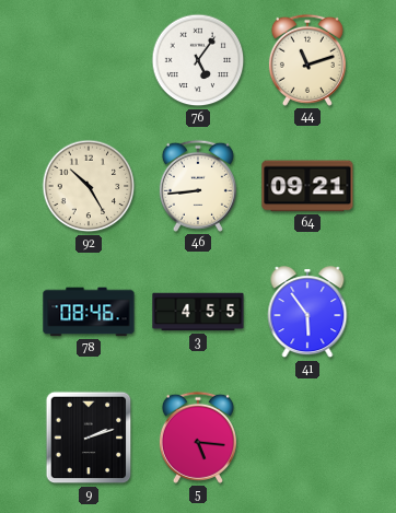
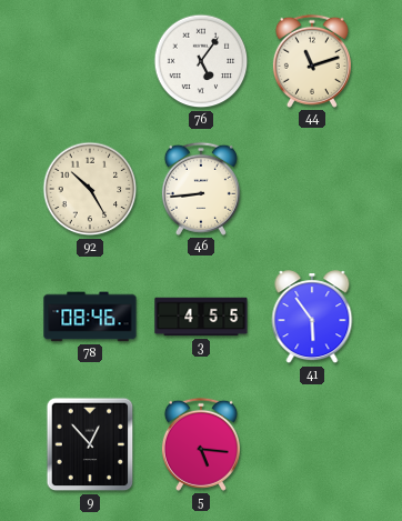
64: 09:21 -> none
9: 2:12 -> 12:53
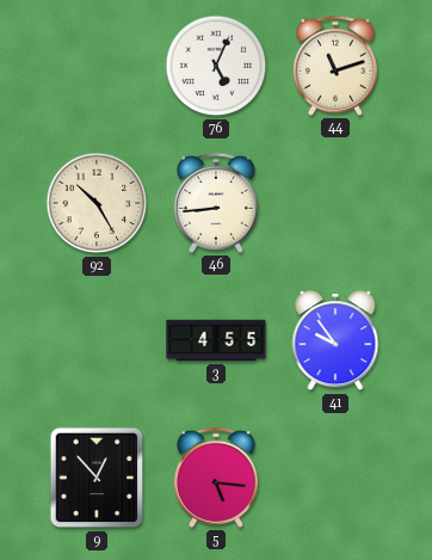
76: 5:06 -> 5:04
78: 08:46 -> none
41: 5:54 -> 9:54
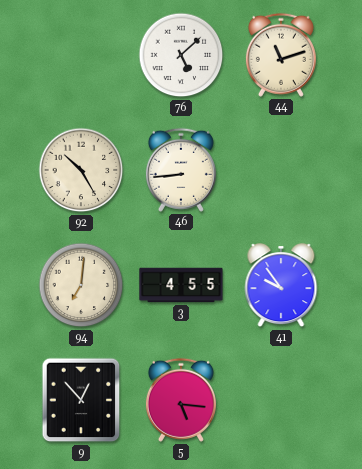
76: 5:04 -> 5:08
94: none -> 7:01
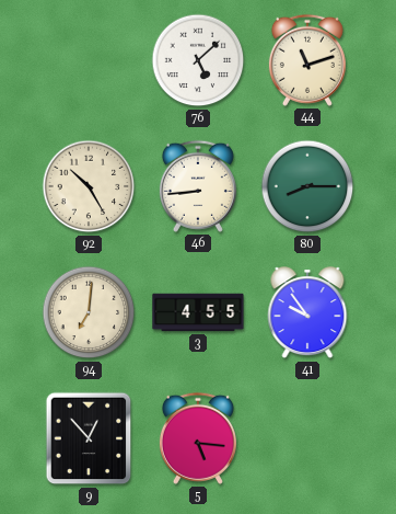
80: none -> 8:15
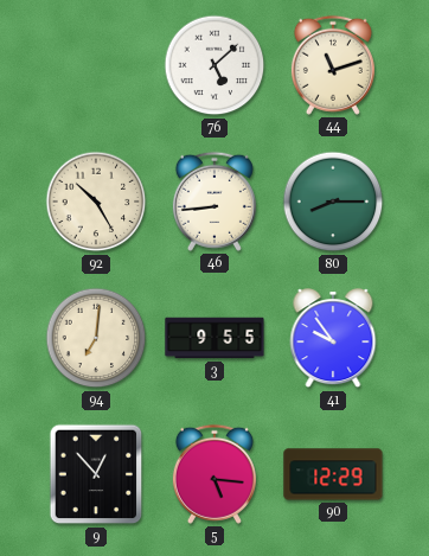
3: 4:55 -> 9:55
90: none -> 12:29
